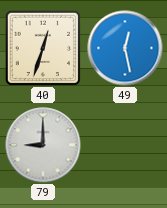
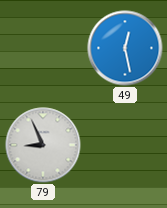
40: 12:33 -> none
79: 9:00 -> 8:56
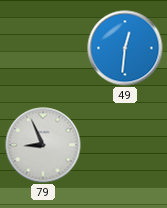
49: 12:28 -> 12:31
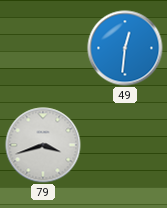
79: 8:56 -> 3:42
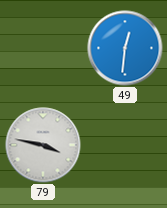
79: 3:42 -> 3:47
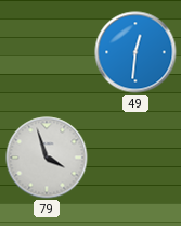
79: 3:47 -> 3:57
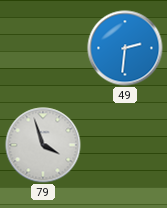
49: 12:31 -> 2:31
